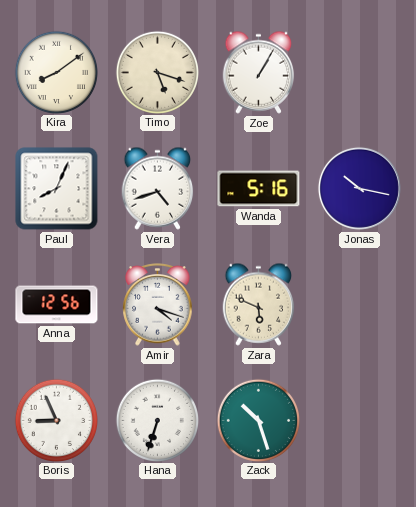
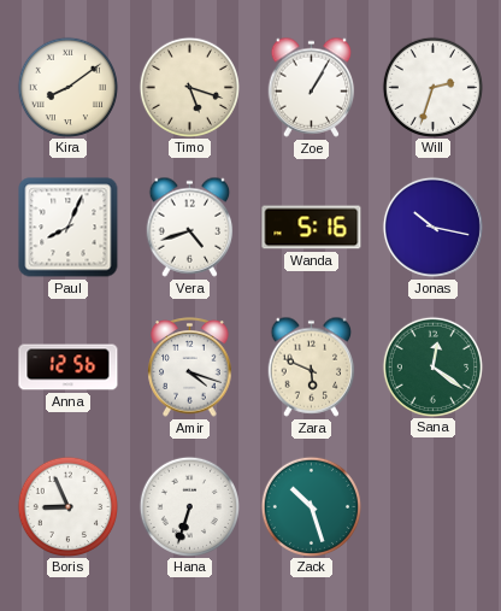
Will: none -> 2:33
Sana: none -> 12:21
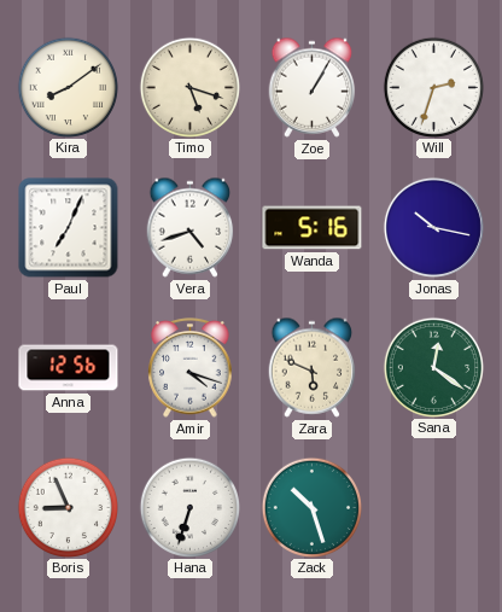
Paul: 8:04 -> 7:04
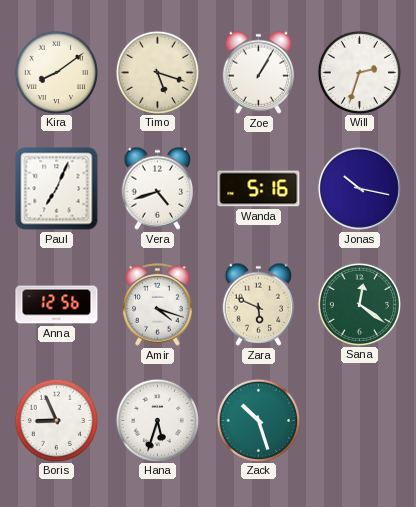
Hana: 6:33 -> 5:33
